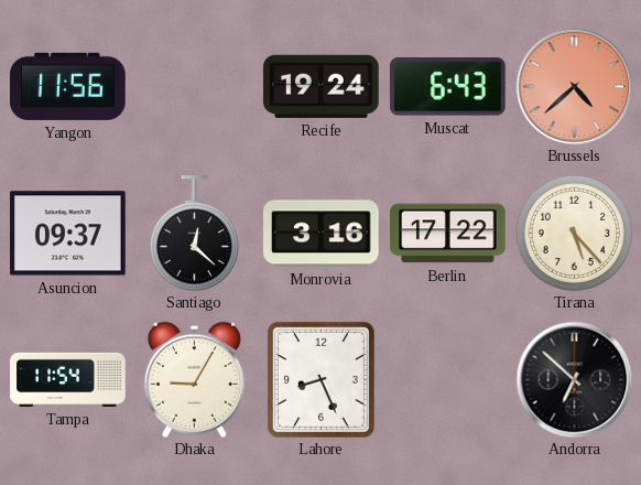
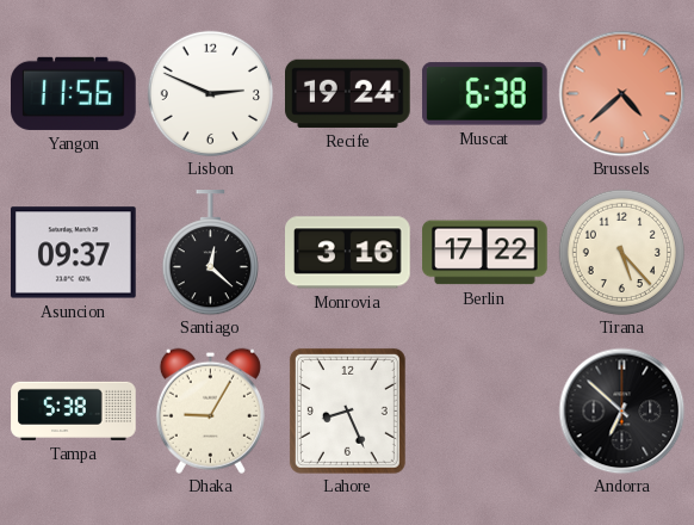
Lisbon: none -> 2:49
Muscat: 6:43 -> 6:38
Tampa: 11:54 -> 5:38
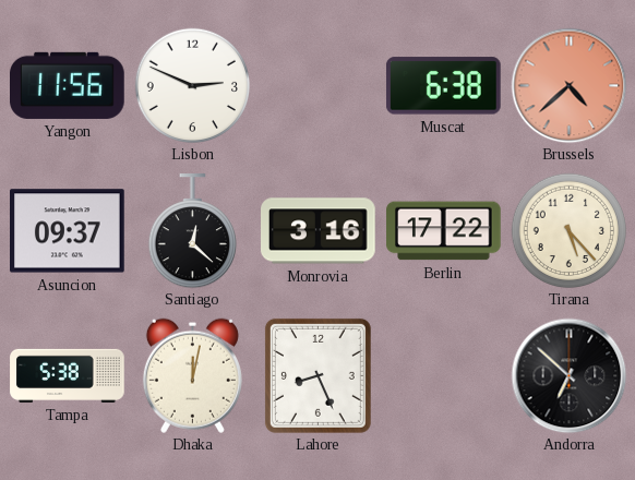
Recife: 19:24 -> none
Dhaka: 9:05 -> 12:02
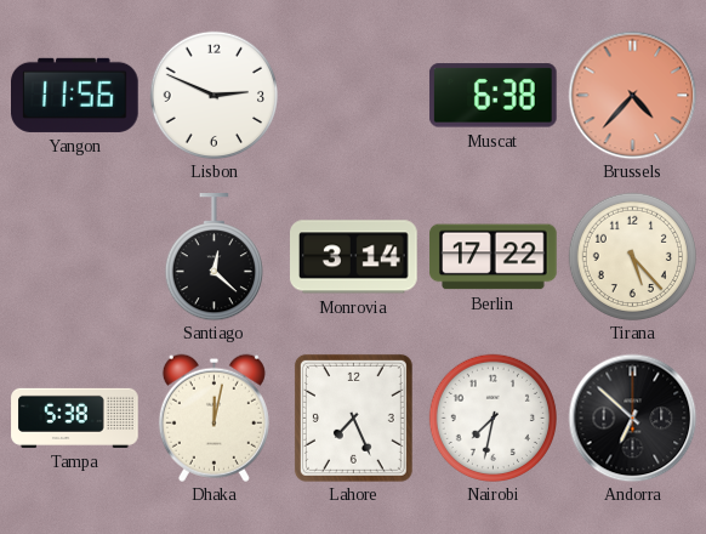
Brussels: 4:38 -> 4:37
Asuncion: 09:37 -> none
Monrovia: 3:16 -> 3:14
Lahore: 8:26 -> 7:26
Nairobi: none -> 7:32
